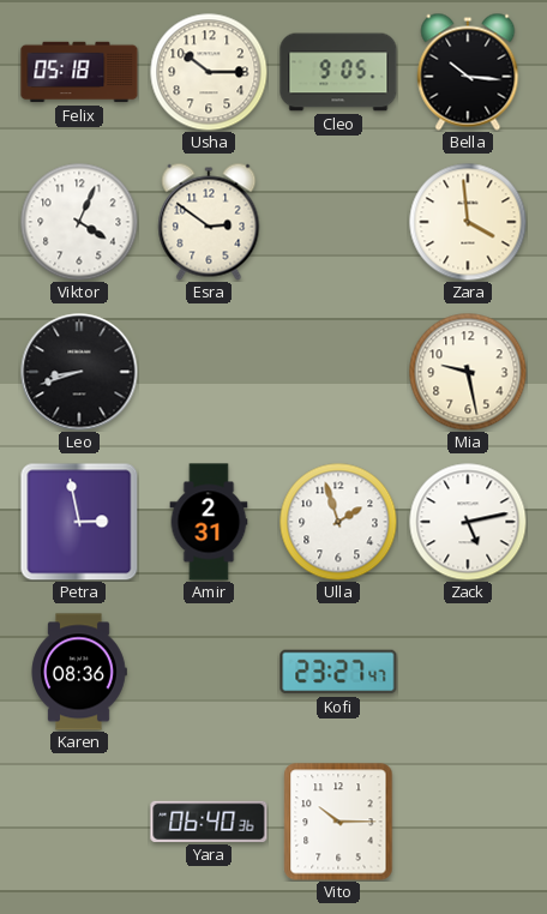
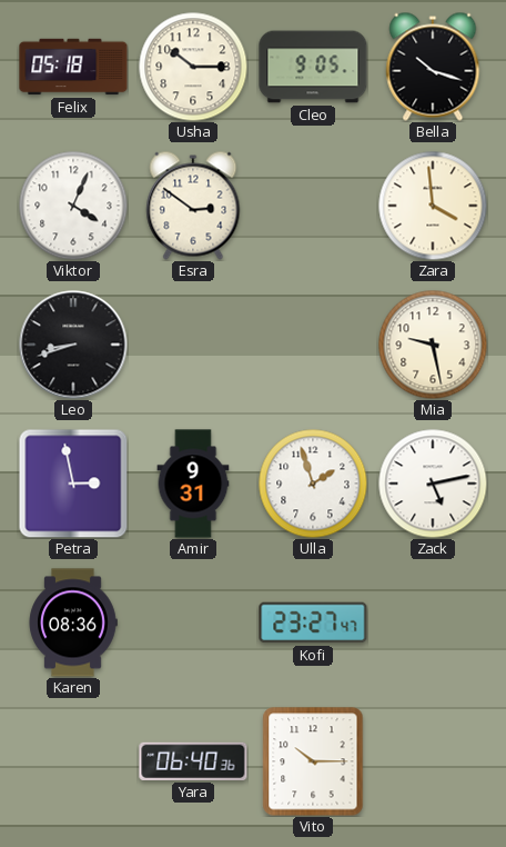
Bella: 10:16 -> 10:18
Amir: 2:31 -> 9:31
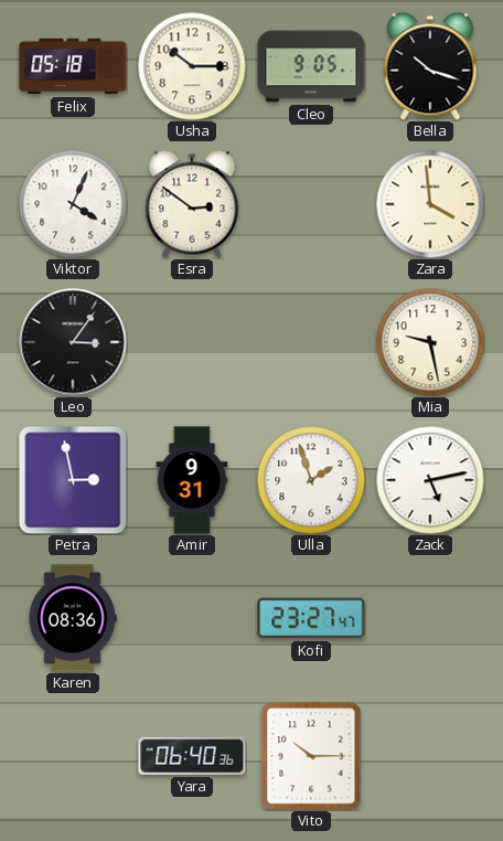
Leo: 8:42 -> 3:06
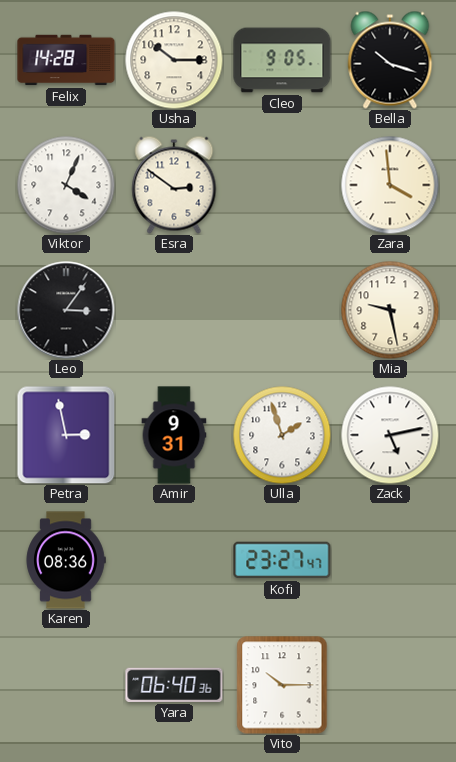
Felix: 05:18 -> 14:28
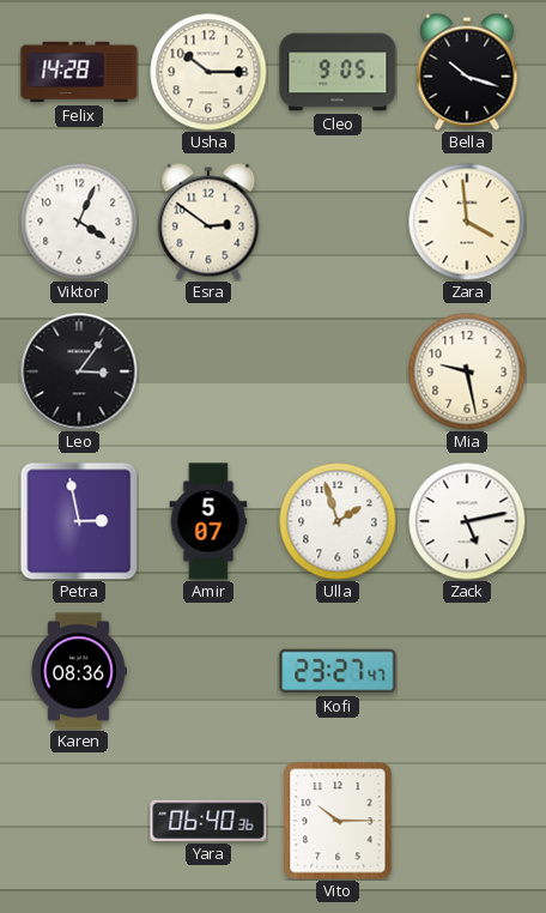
Amir: 9:31 -> 5:07
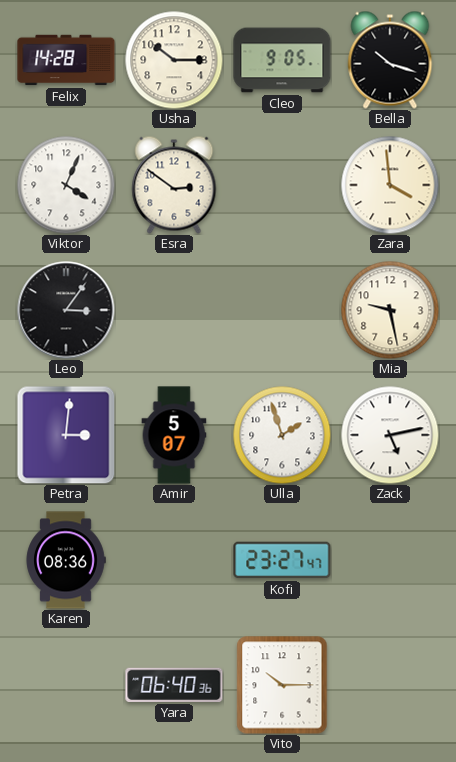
Petra: 2:58 -> 3:01
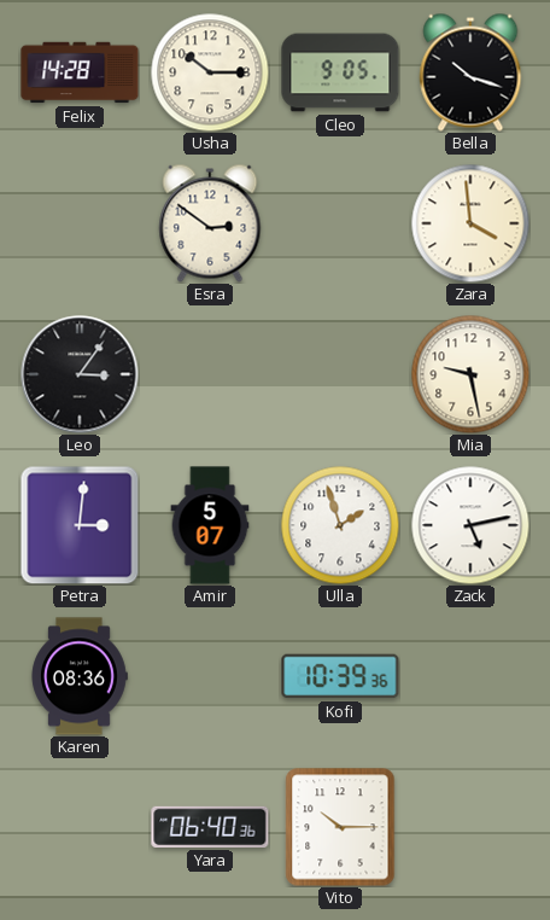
Viktor: 4:04 -> none
Kofi: 23:27 -> 10:39
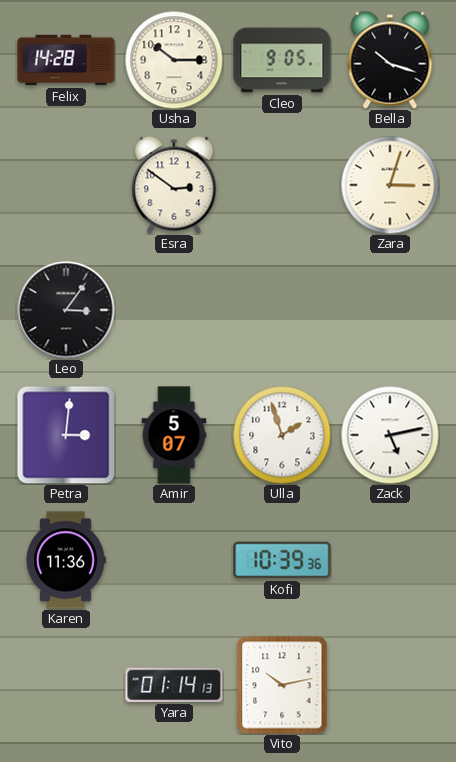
Zara: 3:59 -> 3:03
Mia: 9:28 -> none
Karen: 08:36 -> 11:36
Yara: 06:40 -> 01:14
Vito: 10:15 -> 10:13
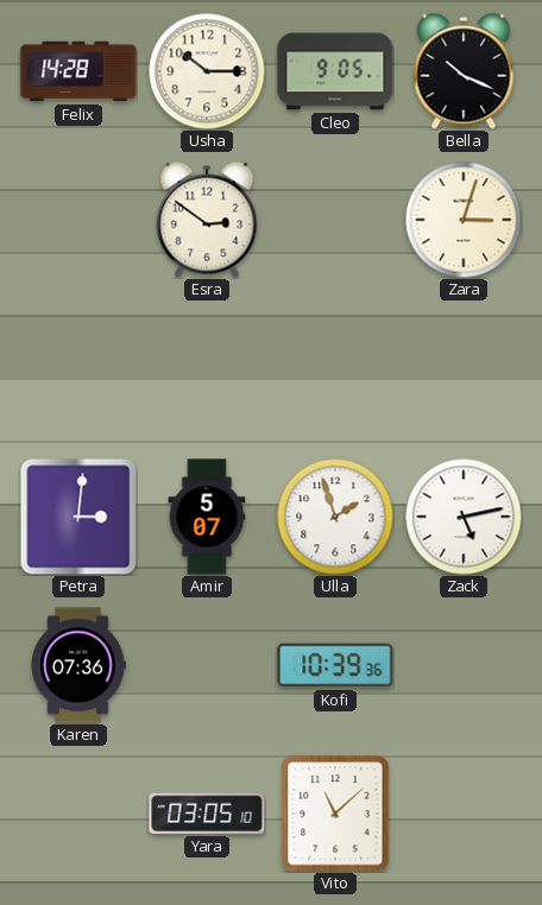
Bella: 10:18 -> 10:19
Leo: 3:06 -> none
Karen: 11:36 -> 07:36
Yara: 01:14 -> 03:05
Vito: 10:13 -> 11:08
